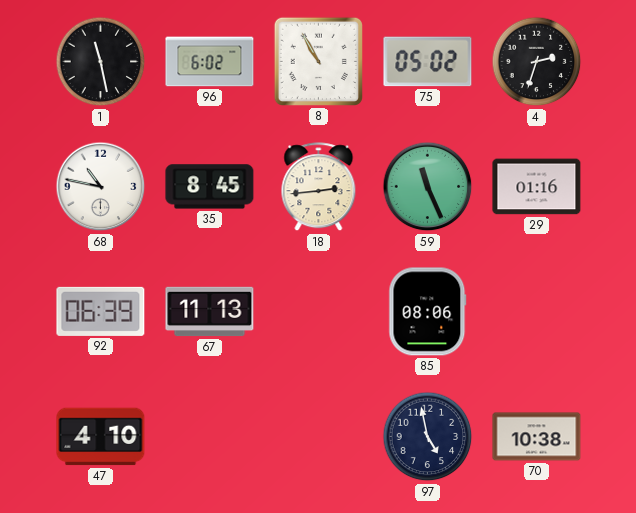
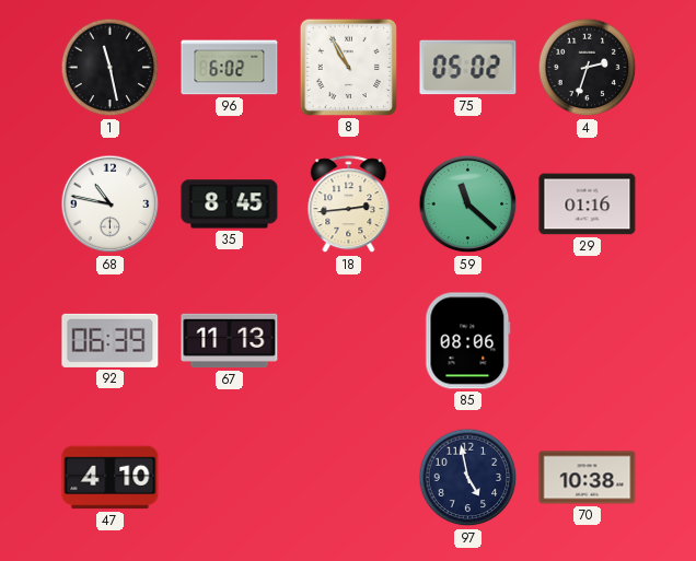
59: 11:26 -> 11:22
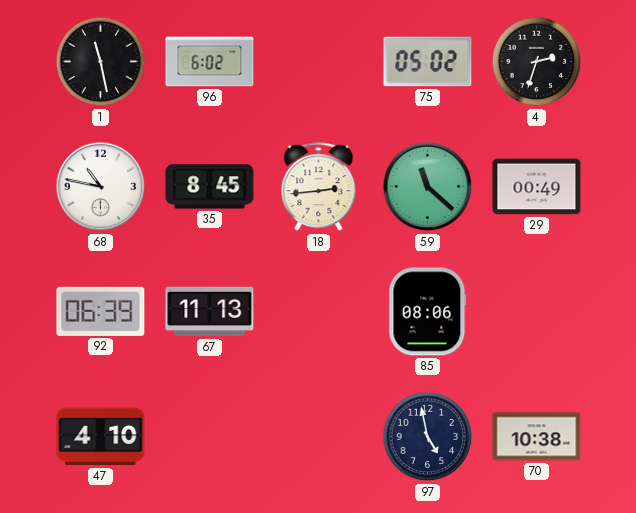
8: 10:55 -> none
29: 01:16 -> 00:49
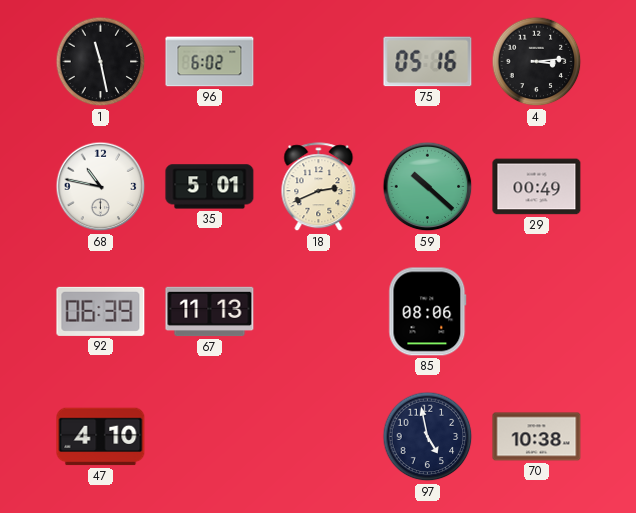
75: 05:02 -> 05:16
4: 2:33 -> 3:14
35: 8:45 -> 5:01
18: 2:44 -> 2:41
59: 11:22 -> 10:22
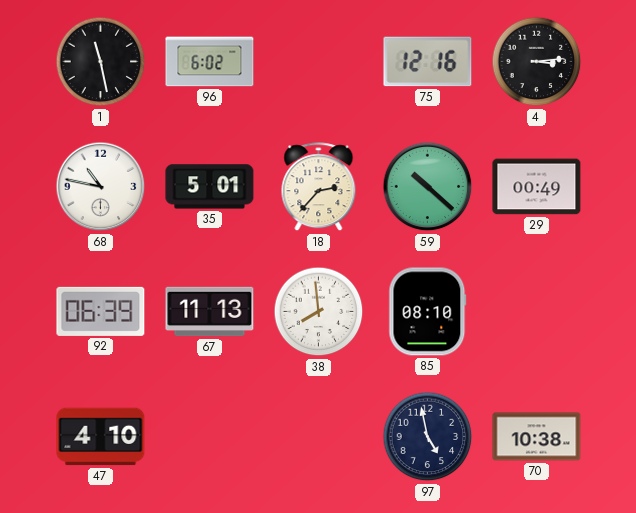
75: 05:16 -> 12:16
18: 2:41 -> 2:37
38: none -> 7:59
85: 08:06 -> 08:10
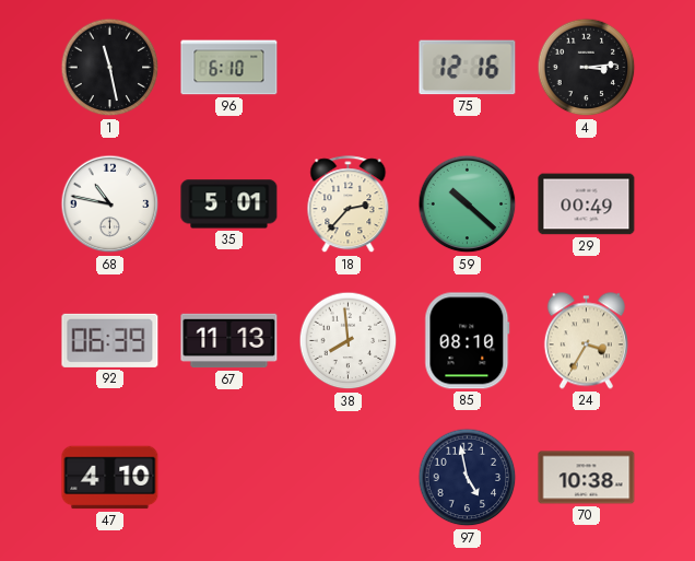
96: 6:02 -> 6:10
24: none -> 3:35
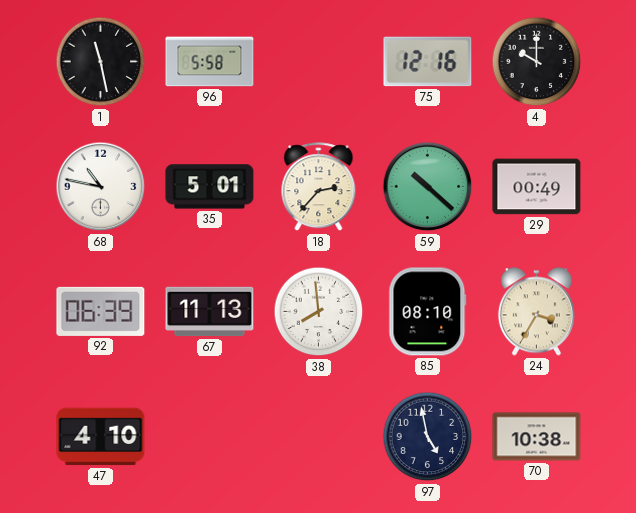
96: 6:10 -> 5:58
4: 3:14 -> 10:00
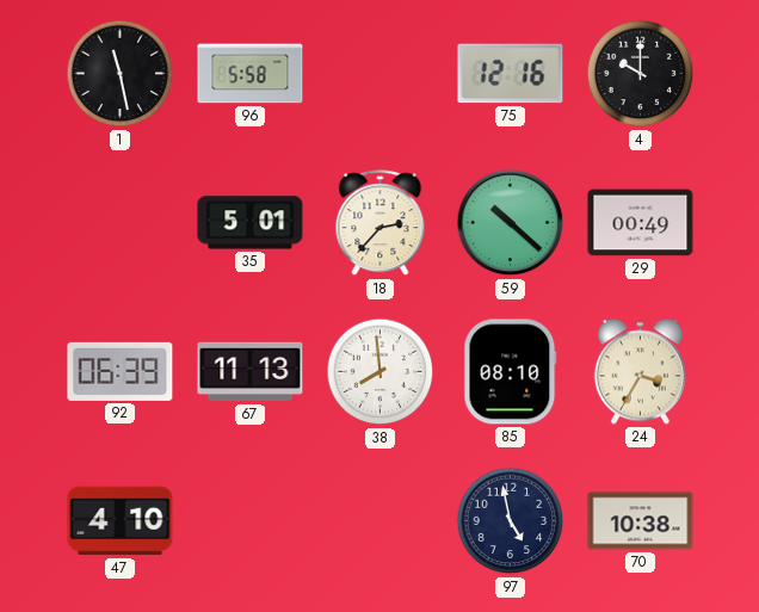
68: 10:47 -> none
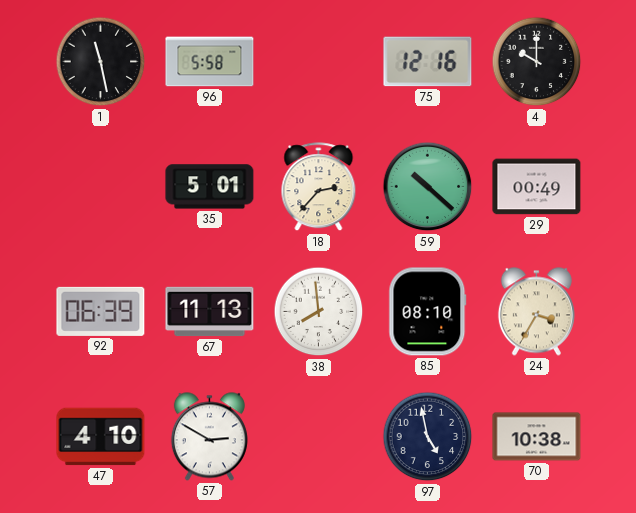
57: none -> 2:50
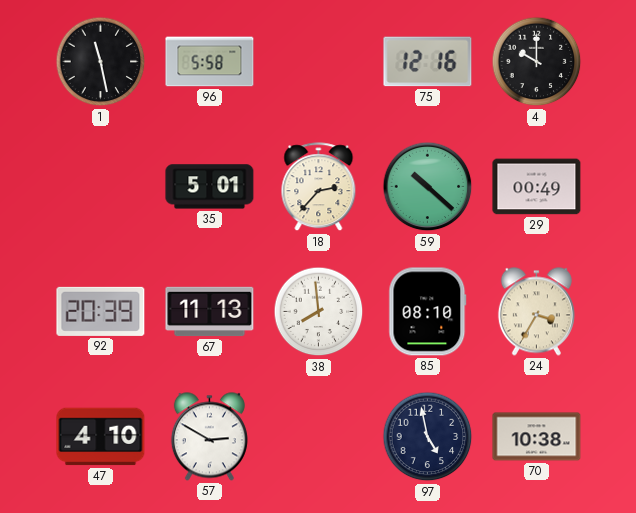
92: 06:39 -> 20:39
